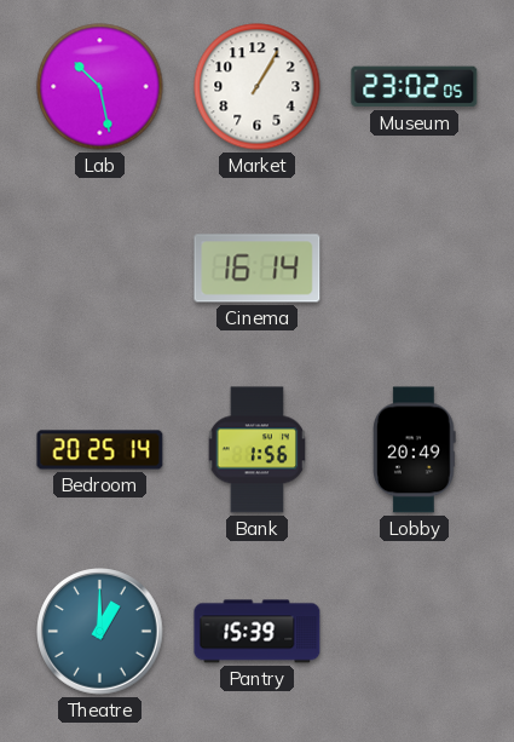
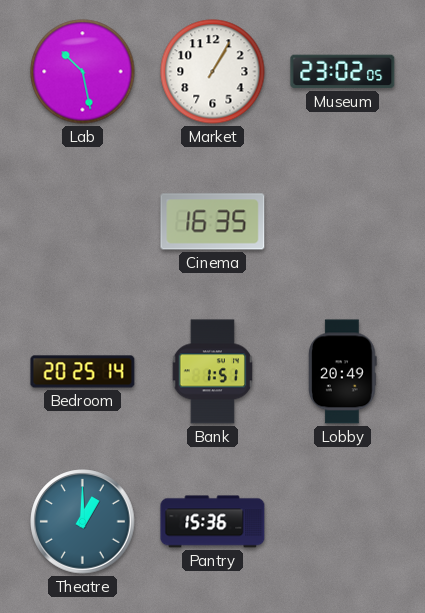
Cinema: 16:14 -> 16:35
Bank: 1:56 -> 1:51
Pantry: 15:39 -> 15:36
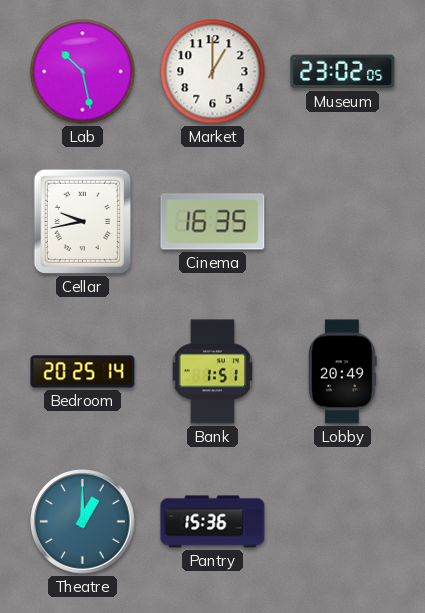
Market: 1:05 -> 1:00
Cellar: none -> 9:43
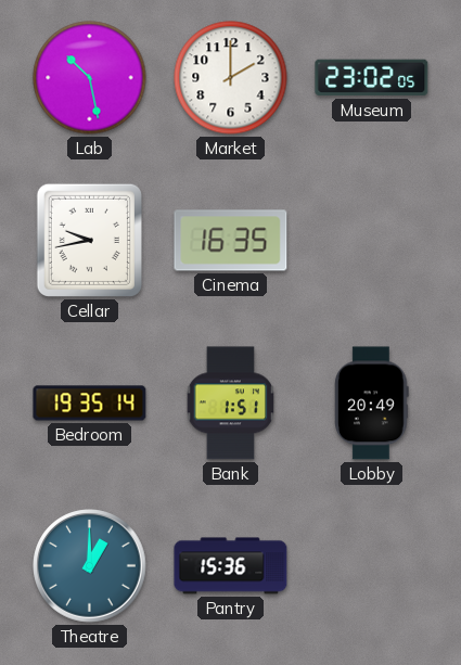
Market: 1:00 -> 2:00
Bedroom: 20:25 -> 19:35
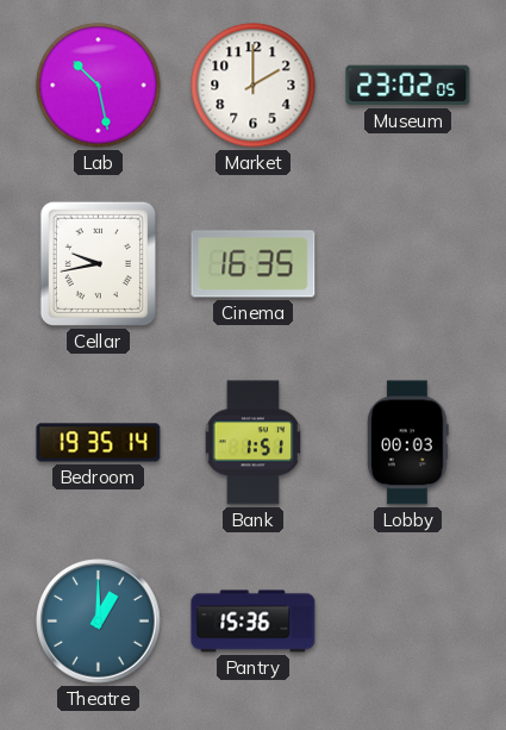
Lobby: 20:49 -> 00:03
